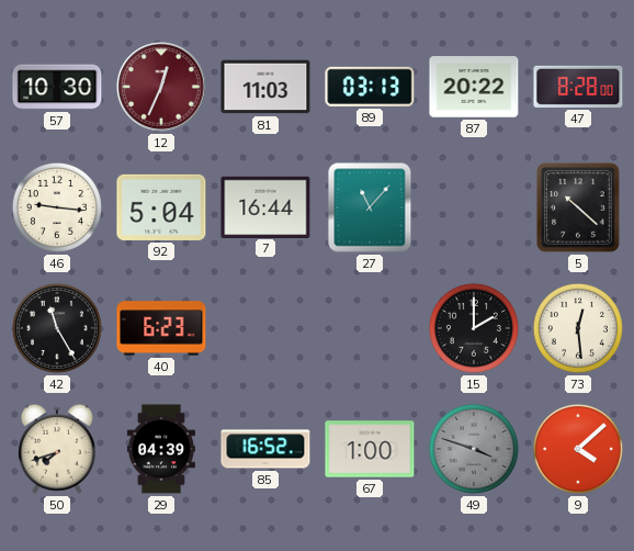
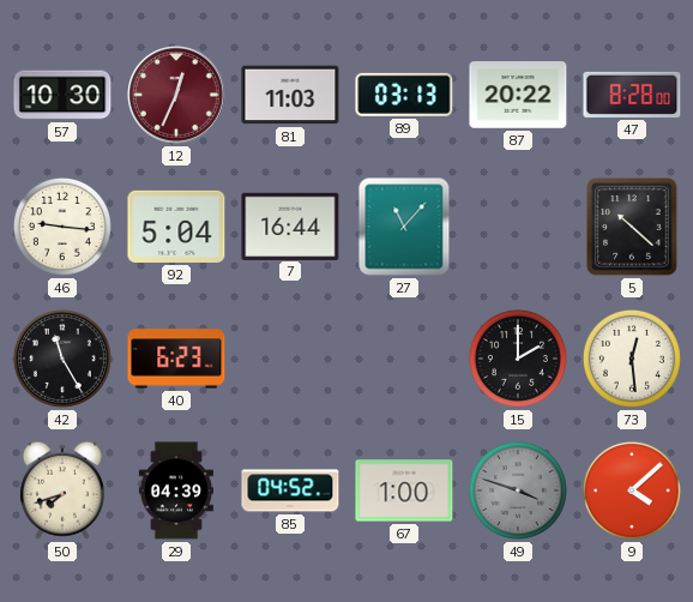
85: 16:52 -> 04:52
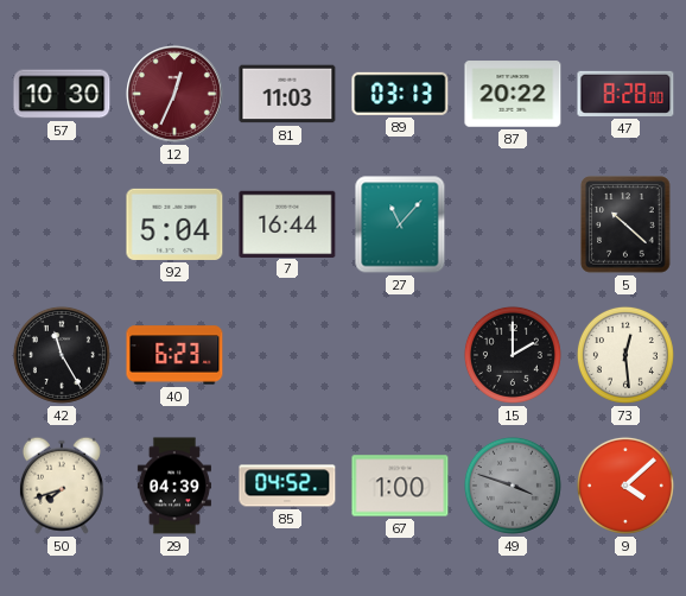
46: 9:16 -> none
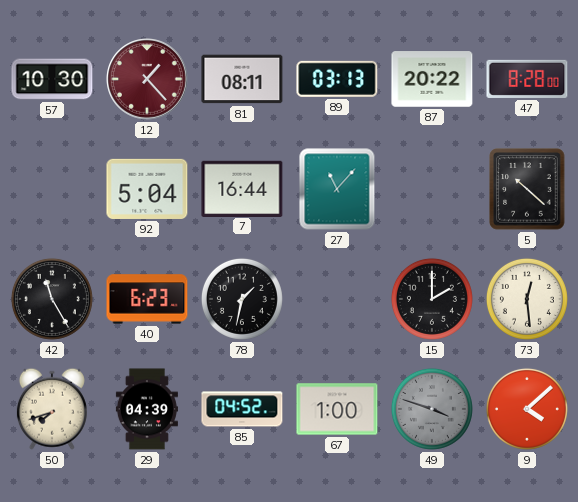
12: 12:34 -> 1:23
81: 11:03 -> 08:11
78: none -> 1:32
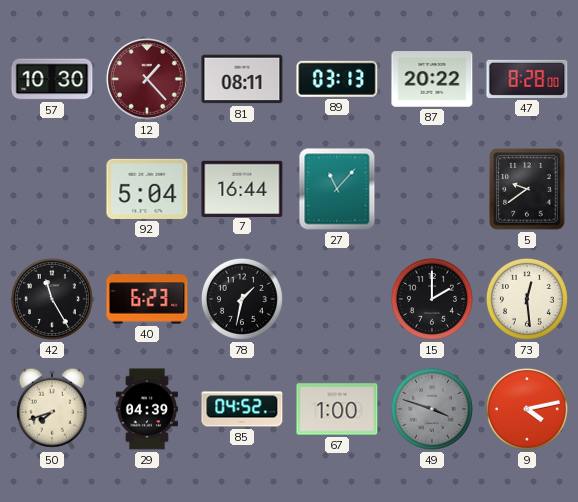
5: 10:22 -> 9:39
9: 4:08 -> 4:13
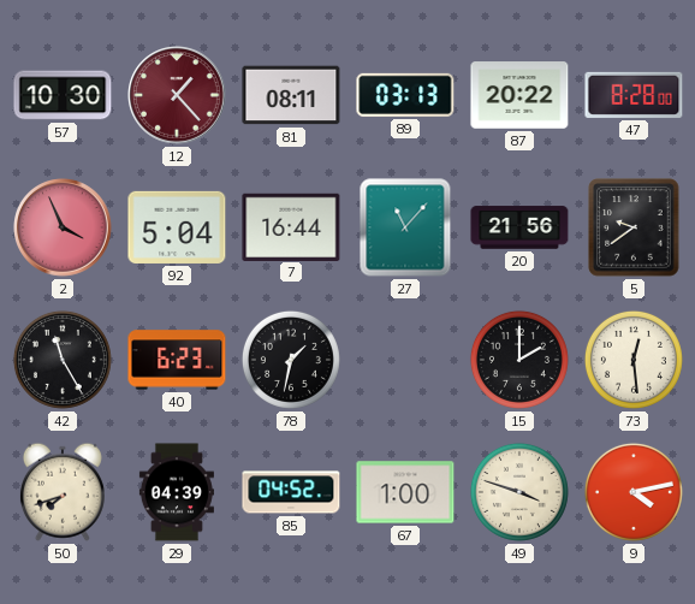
2: none -> 3:56
20: none -> 21:56
49 dial: grey -> cream
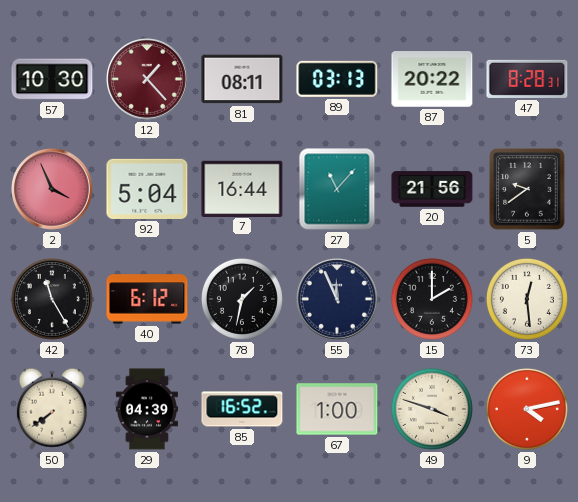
47: 8:28:00 -> 8:28:31
40: 6:23 -> 6:12
55: none -> 11:56
50: 7:42 -> 7:39
85: 04:52 -> 16:52
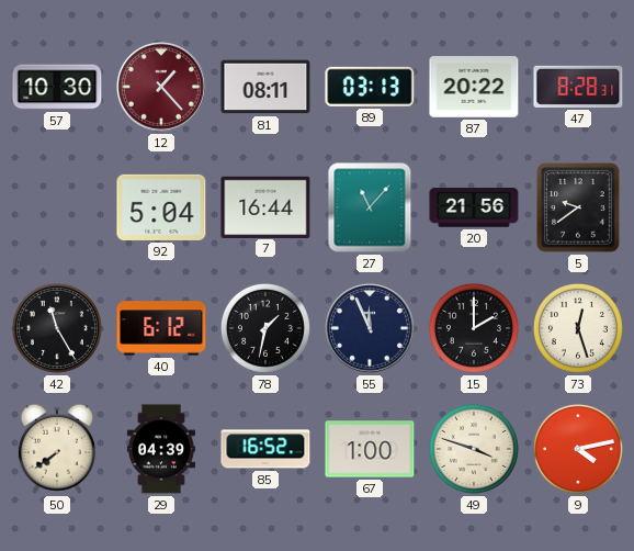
2: 3:56 -> none
73: 12:29 -> 12:27
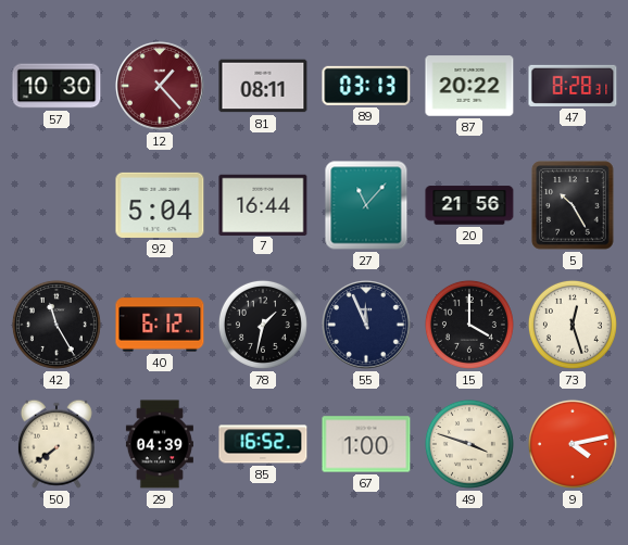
5: 9:39 -> 10:25
15: 2:00 -> 4:00
